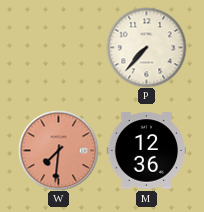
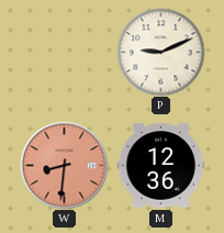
P: 7:37 -> 9:11
W: 7:31 -> 8:31
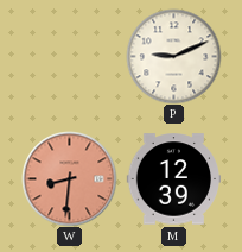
M: 12:36 -> 12:39
